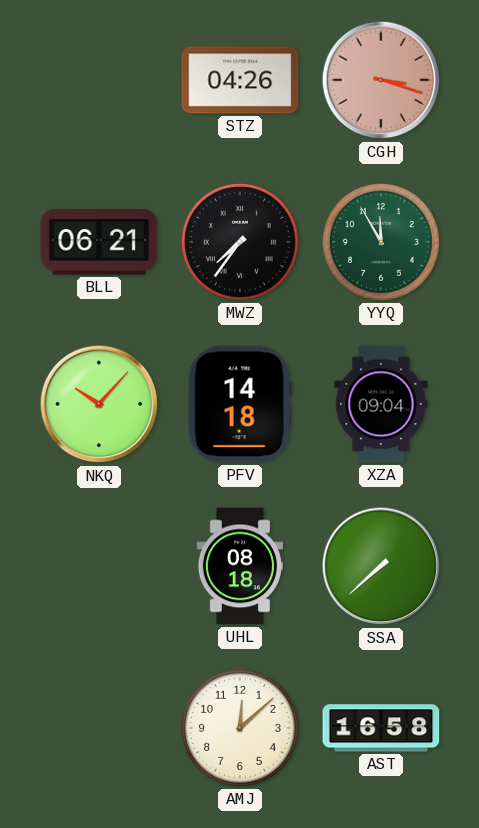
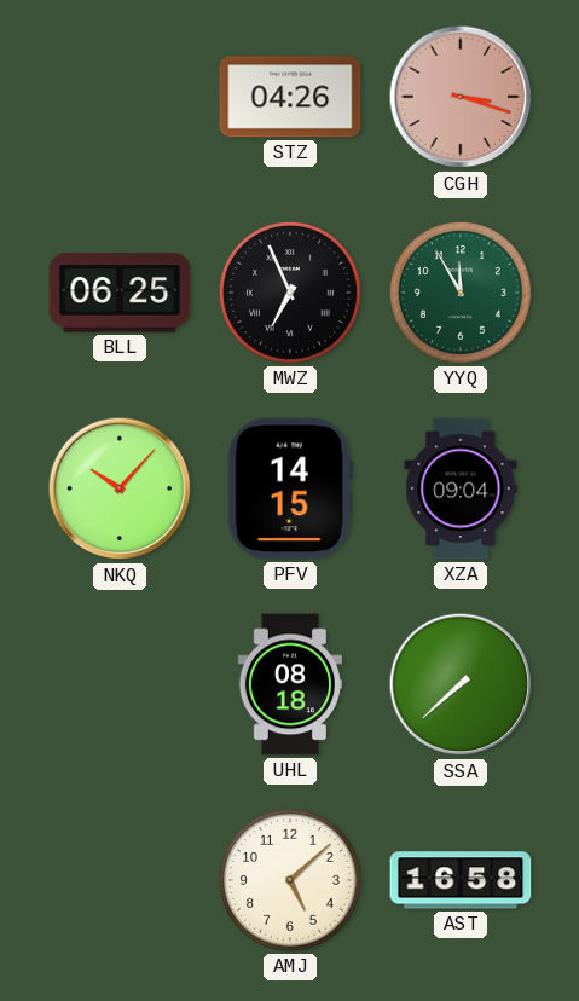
BLL: 06:21 -> 06:25
MWZ: 7:36 -> 6:56
PFV: 14:18 -> 14:15
AMJ: 12:08 -> 5:08
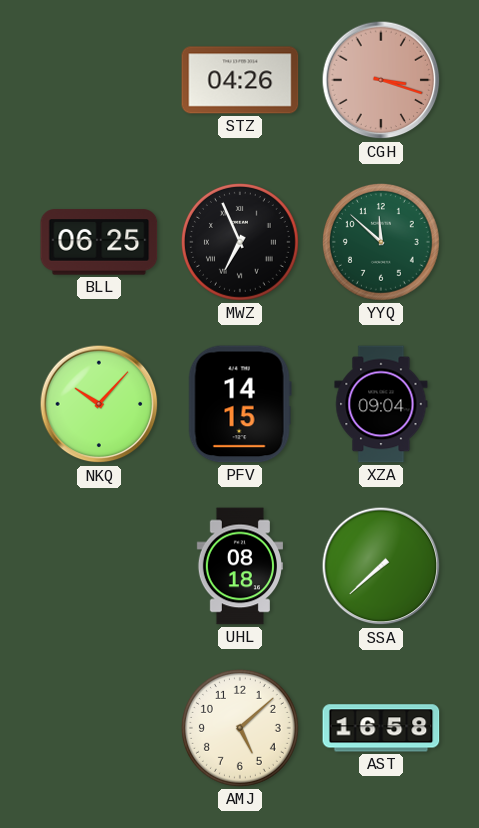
YYQ: 11:55 -> 11:52
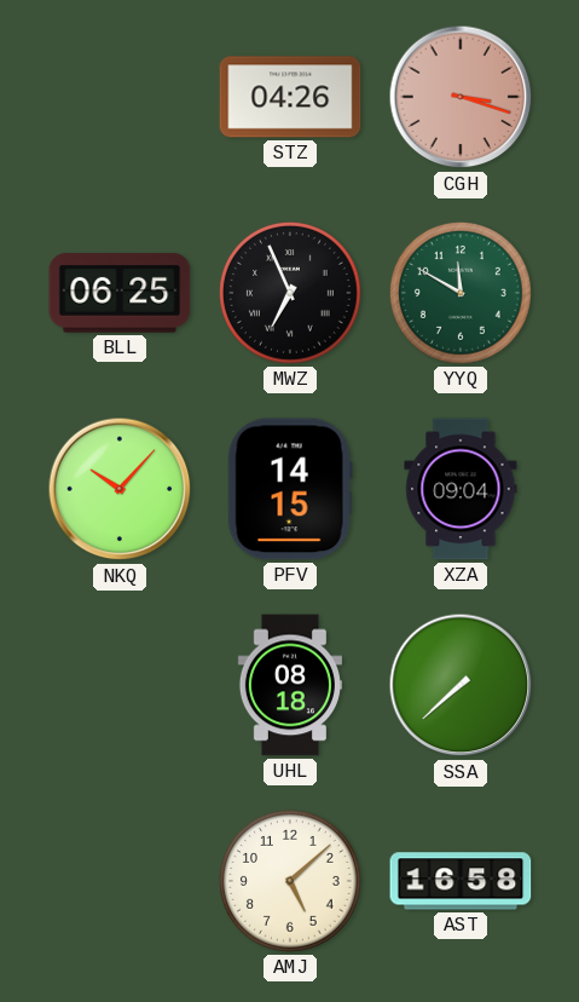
YYQ: 11:52 -> 11:50
